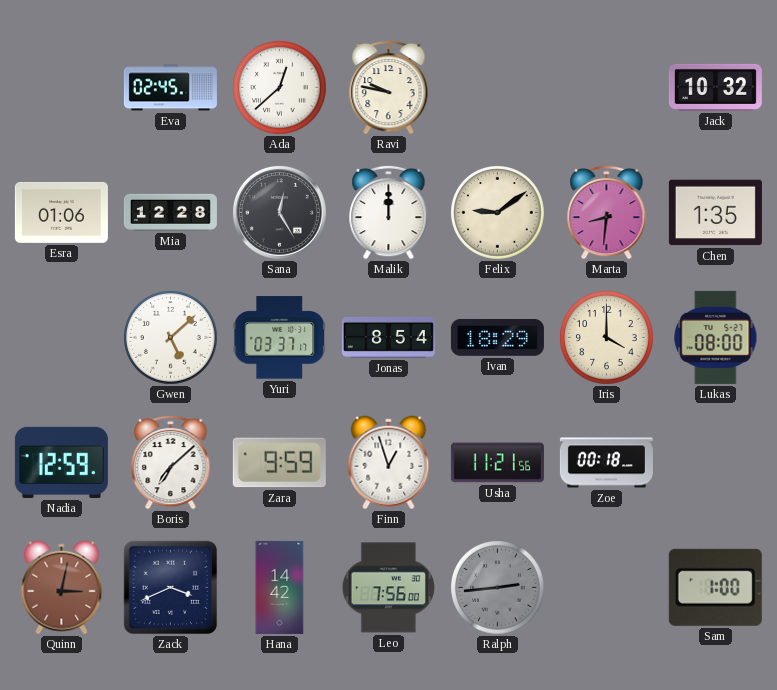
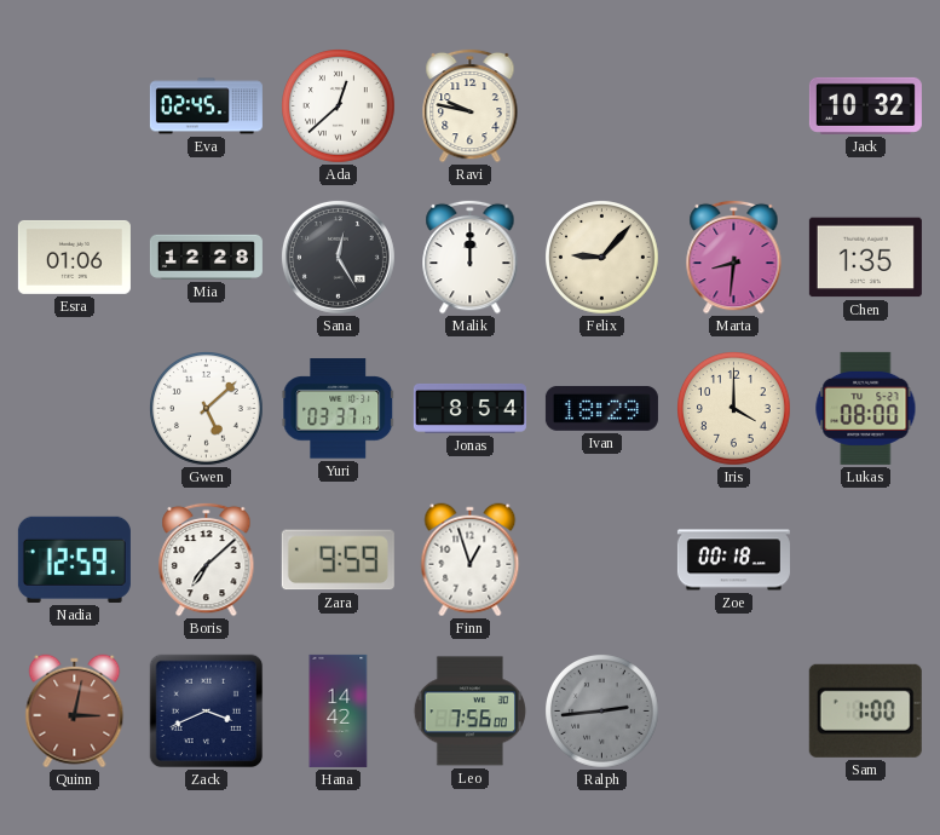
Felix: 9:09 -> 9:07
Usha: 11:21 -> none
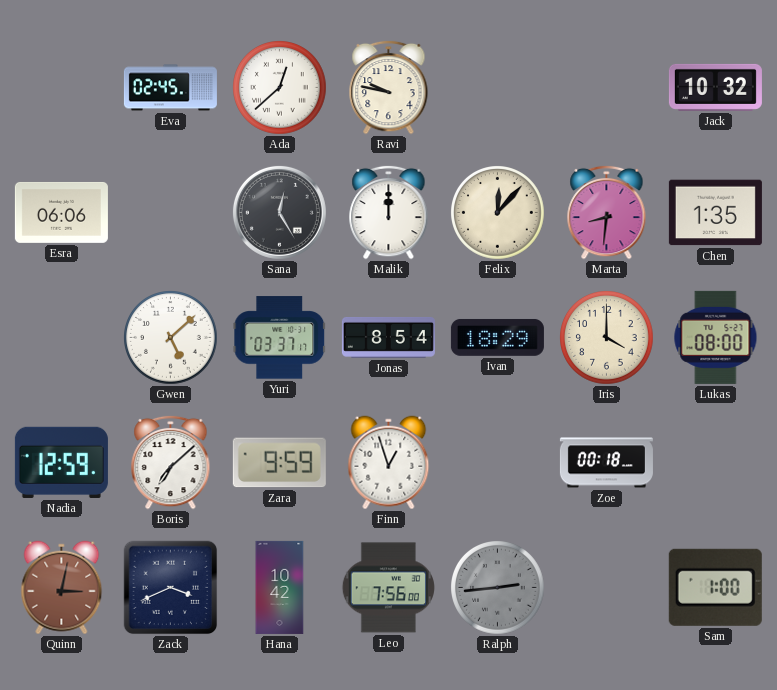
Esra: 01:06 -> 06:06
Mia: 12:28 -> none
Felix: 9:07 -> 12:07
Hana: 14:42 -> 10:42
